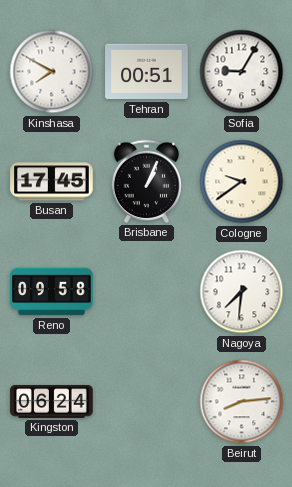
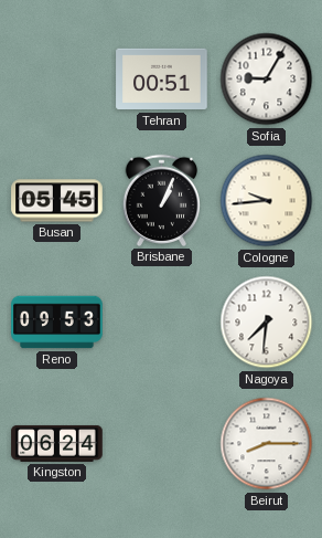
Kinshasa: 7:50 -> none
Busan: 17:45 -> 05:45
Cologne: 9:39 -> 9:44
Reno: 09:58 -> 09:53
Beirut: 8:14 -> 8:15
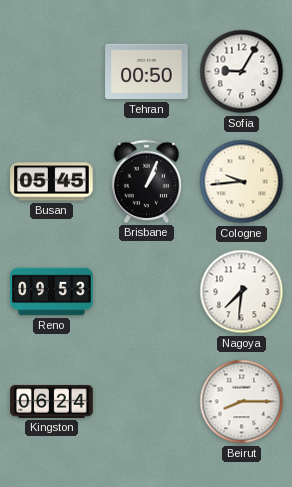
Tehran: 00:51 -> 00:50
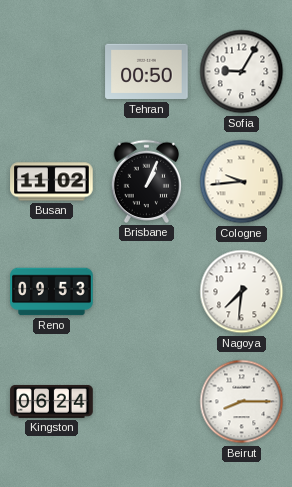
Busan: 05:45 -> 11:02
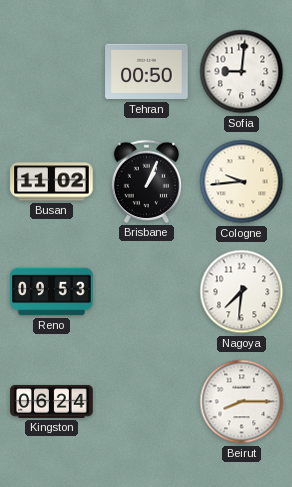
Sofia: 9:05 -> 9:01
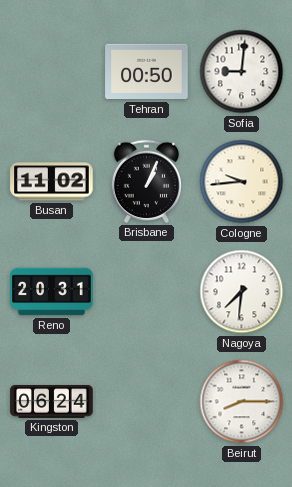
Reno: 09:53 -> 20:31
